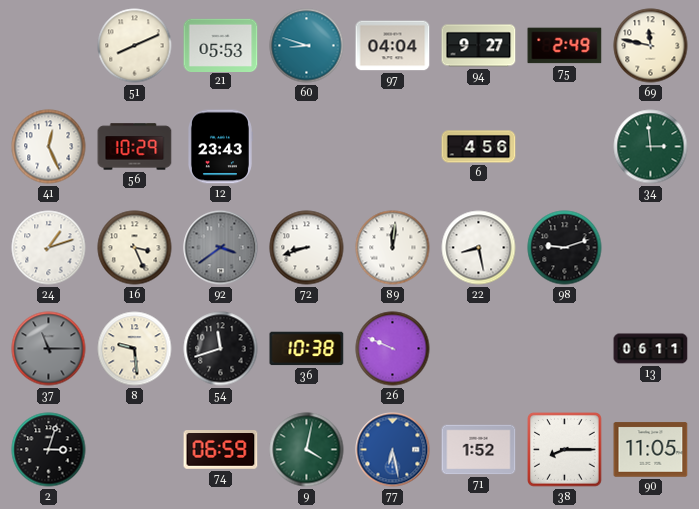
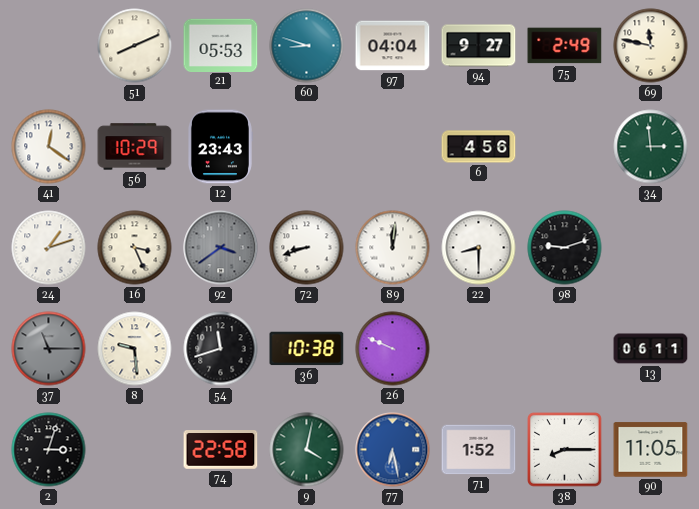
41: 12:26 -> 12:21
22: 8:28 -> 8:30
74: 06:59 -> 22:58
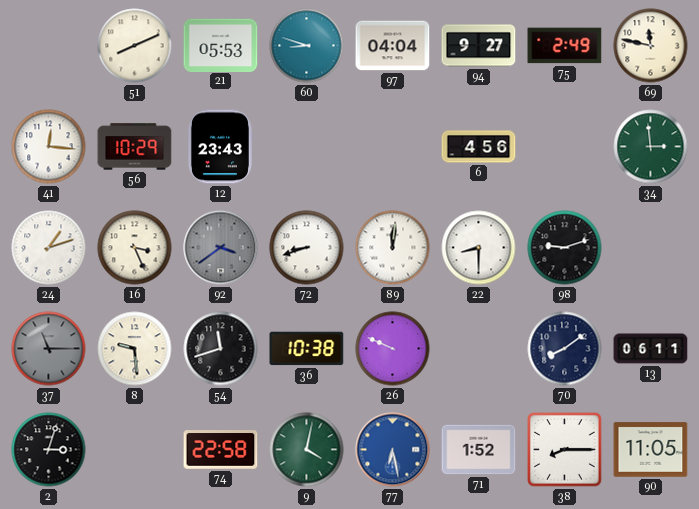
41: 12:21 -> 12:16
70: none -> 8:09
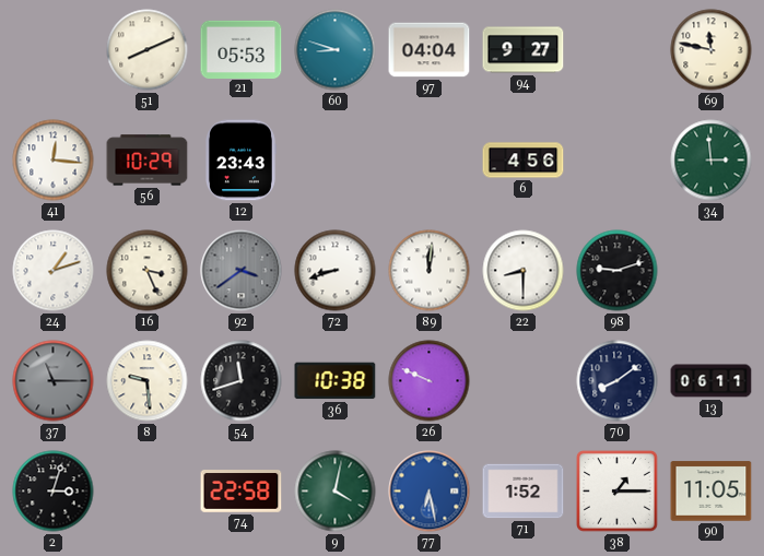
75: 2:49 -> none
38: 8:15 -> 1:15
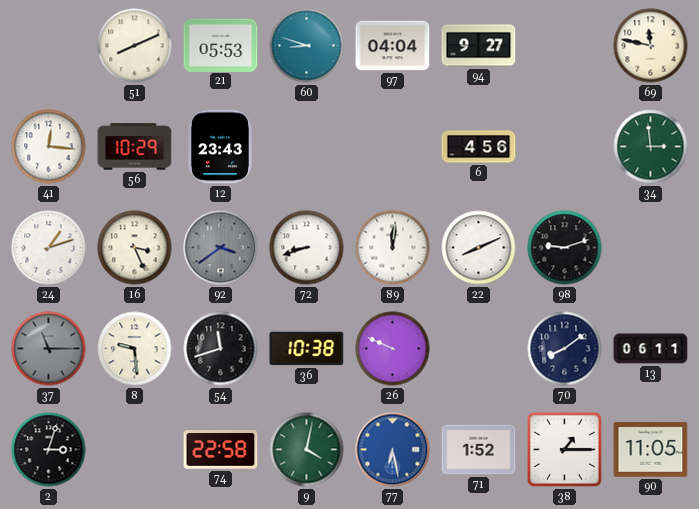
22: 8:30 -> 8:11
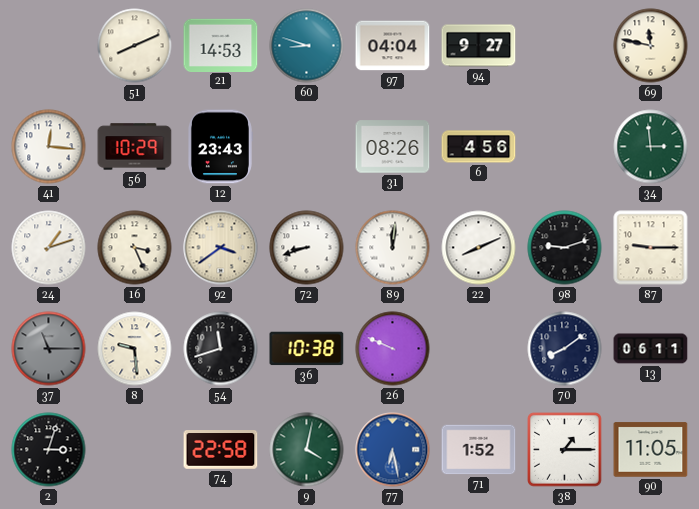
21: 05:53 -> 14:53
31: none -> 08:26
92 dial: grey -> cream
87: none -> 9:15
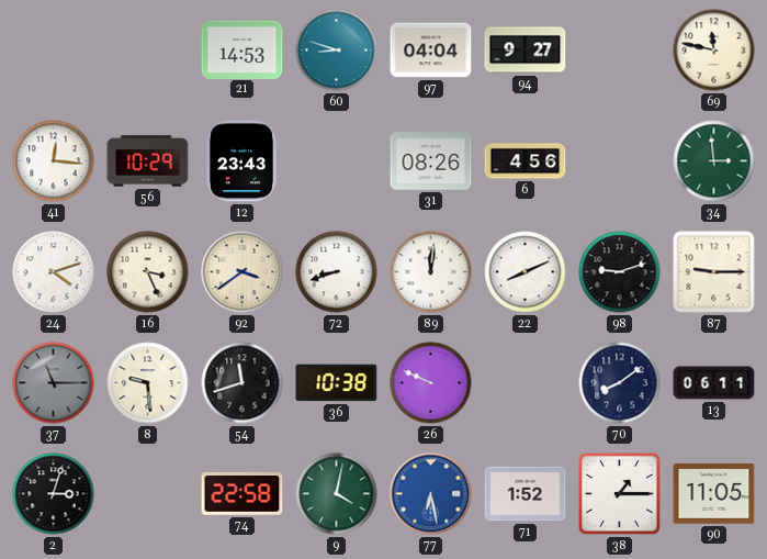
51: 8:11 -> none
24: 1:12 -> 4:12
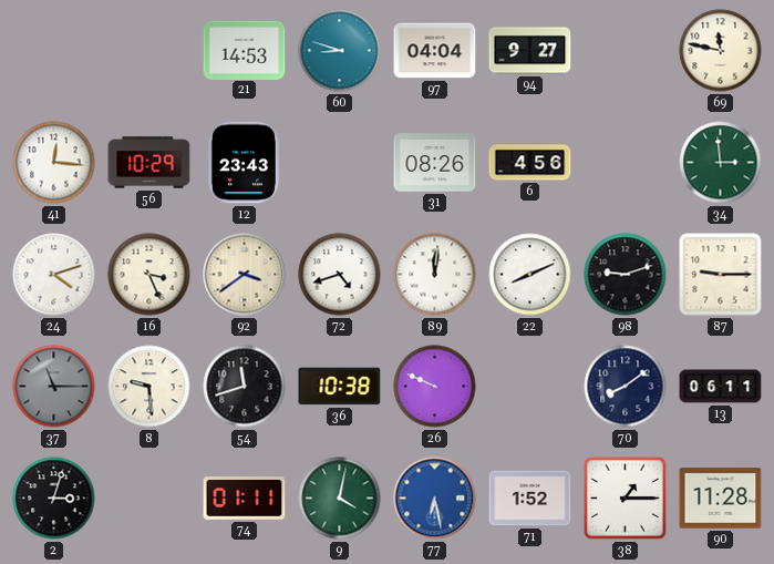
72: 8:42 -> 4:42
74: 22:58 -> 01:11
90: 11:05 -> 11:28
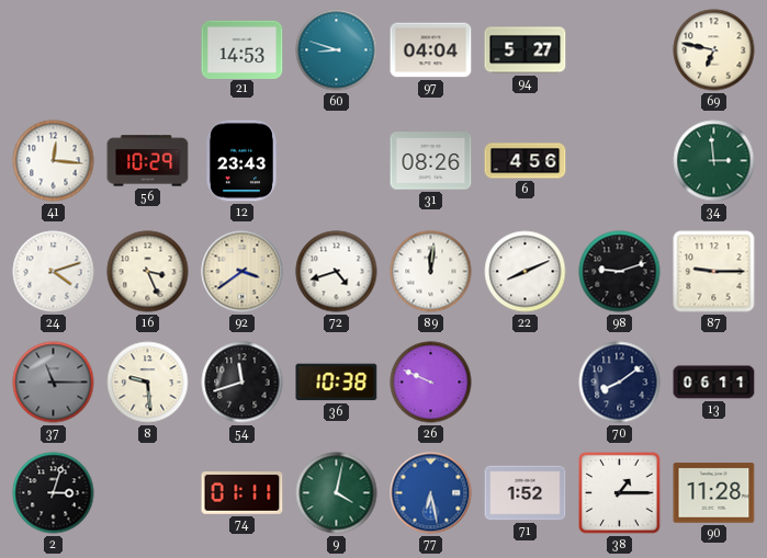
94: 9:27 -> 5:27
69: 11:47 -> 6:47
